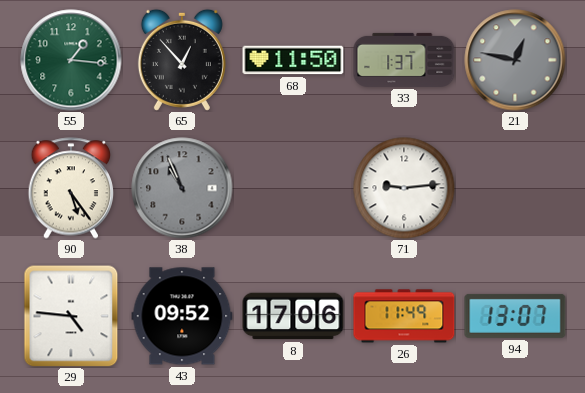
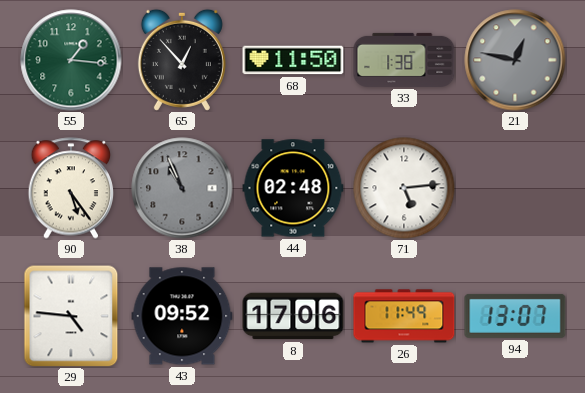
33: 1:37 -> 1:38
44: none -> 02:48
71: 9:14 -> 5:14
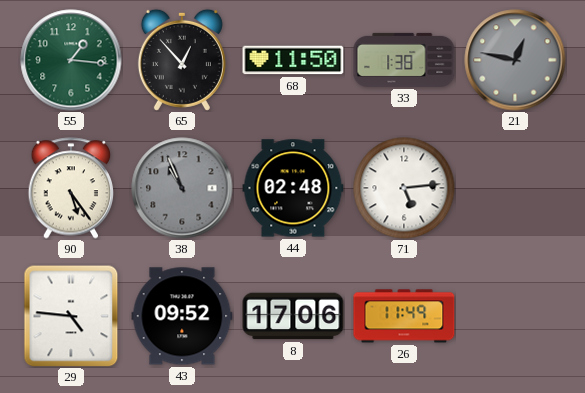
94: 13:07 -> none
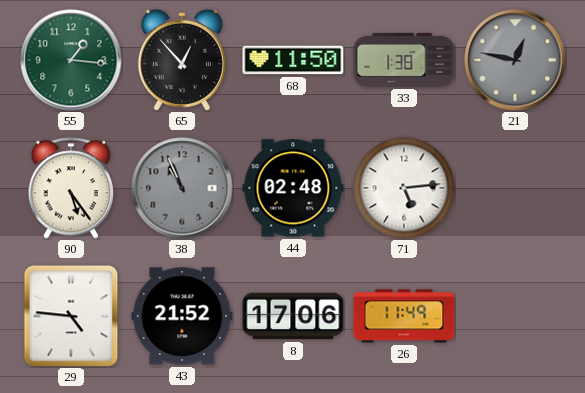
43: 09:52 -> 21:52
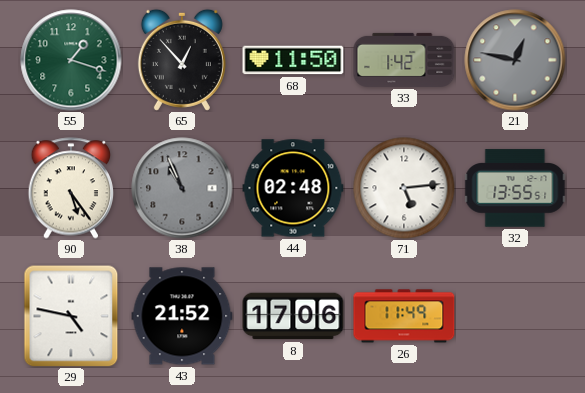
55: 1:16 -> 1:18
33: 1:38 -> 1:42
32: none -> 13:55
29: 4:46 -> 4:47
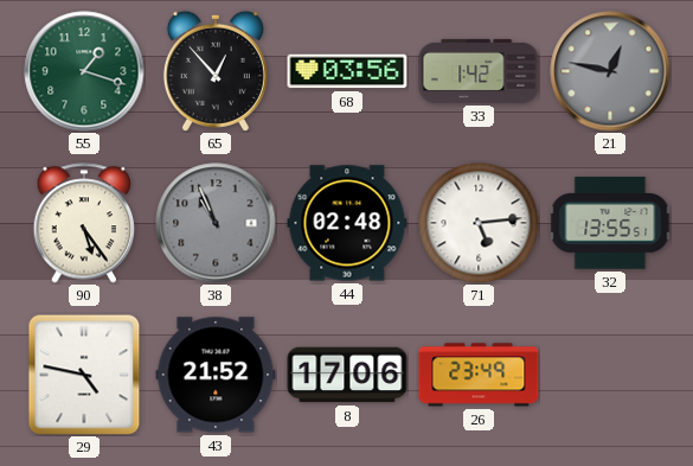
68: 11:50 -> 03:56
26: 11:49 -> 23:49
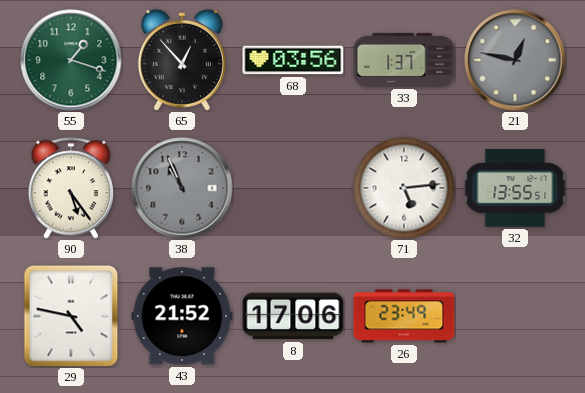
33: 1:42 -> 1:37
44: 02:48 -> none
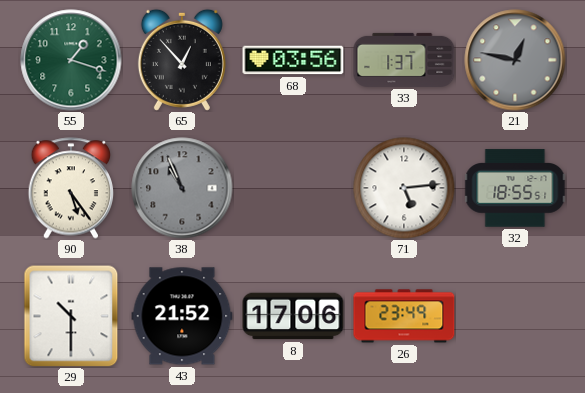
32: 13:55 -> 18:55
29: 4:47 -> 10:30
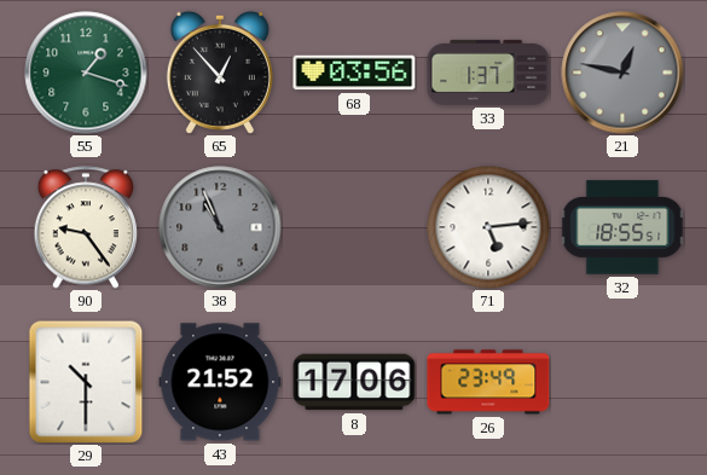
90: 5:24 -> 9:24
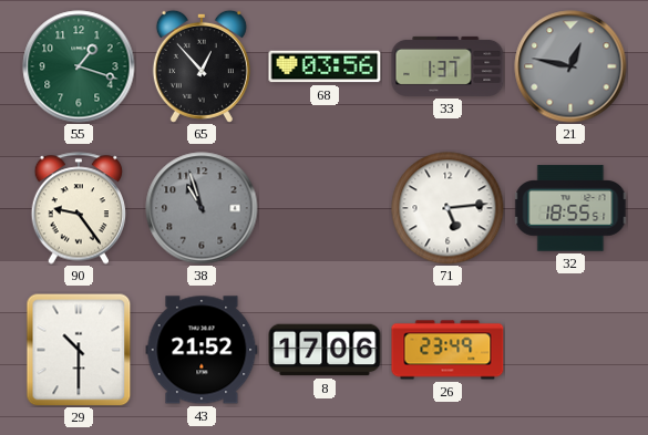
38: 10:56 -> 10:57
